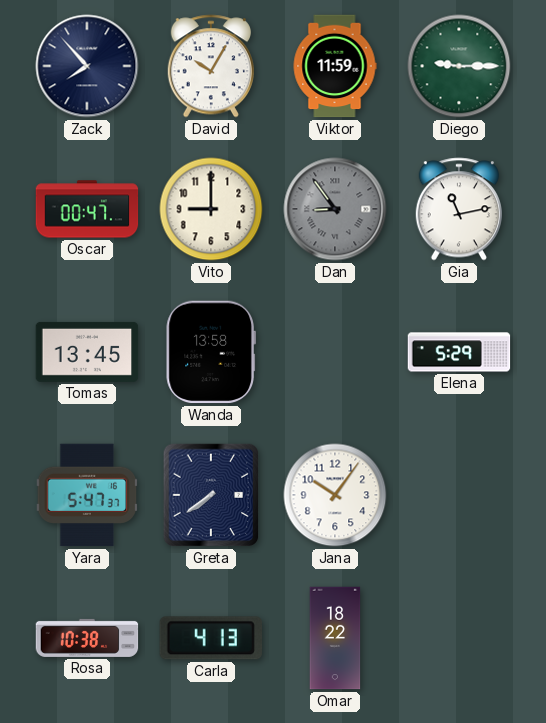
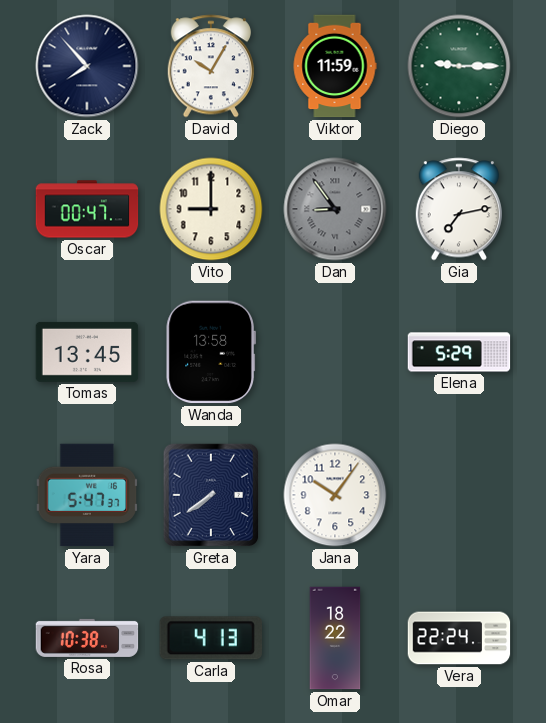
Gia: 11:13 -> 7:13
Vera: none -> 22:24
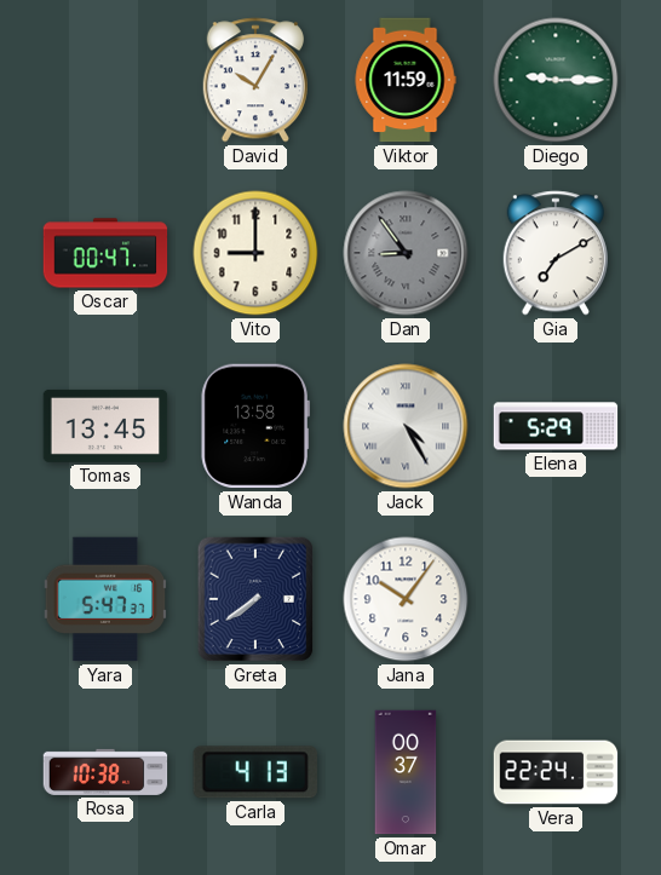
Zack: 7:53 -> none
Gia: 7:13 -> 7:10
Jack: none -> 4:25
Omar: 18:22 -> 00:37
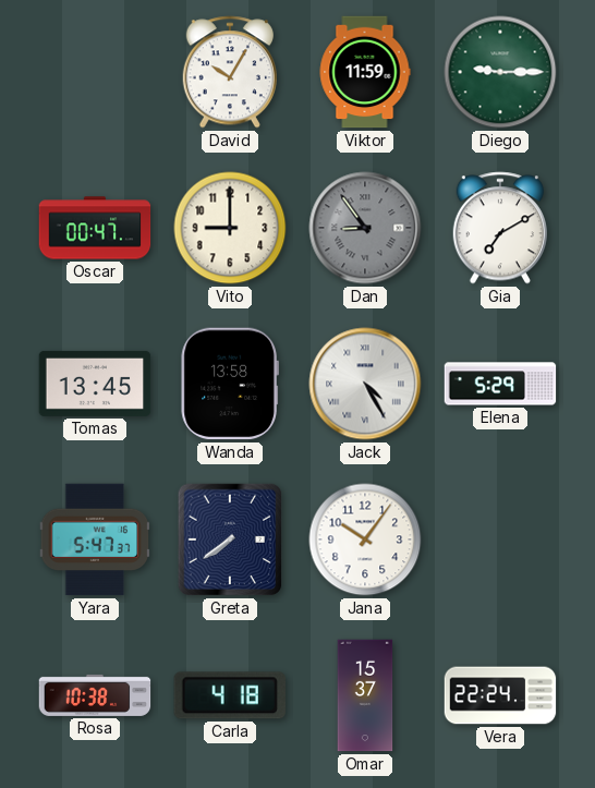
Carla: 4:13 -> 4:18
Omar: 00:37 -> 15:37
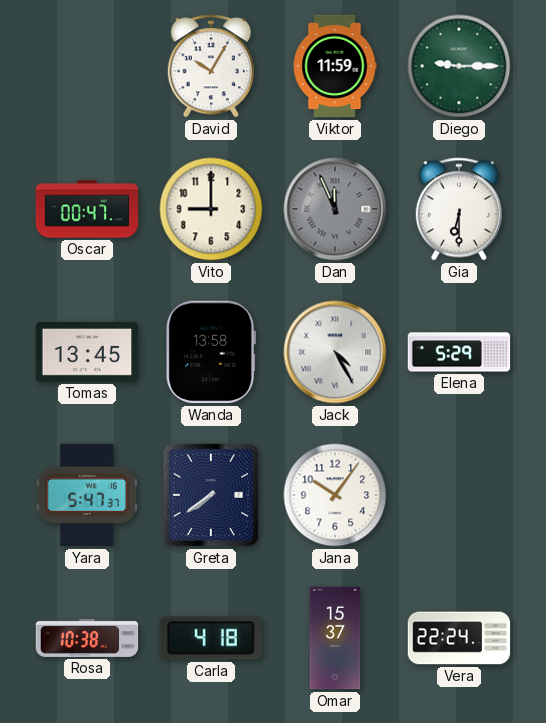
Dan: 8:54 -> 11:56
Gia: 7:10 -> 6:30
